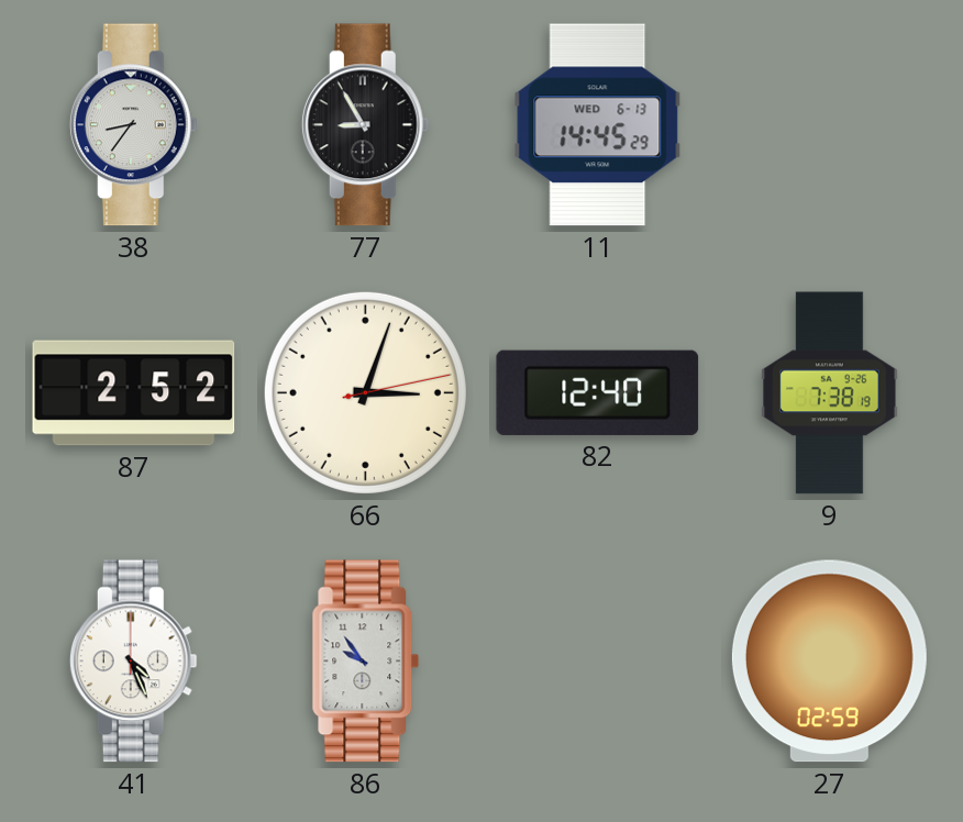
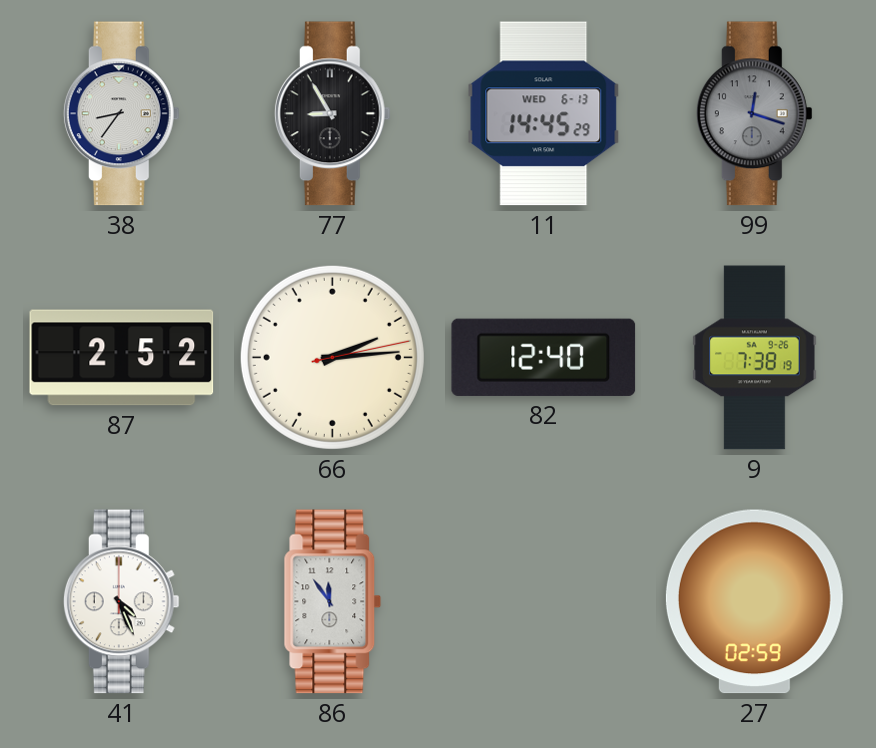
99: none -> 12:18
66: 3:03 -> 2:14
86: 9:54 -> 11:54
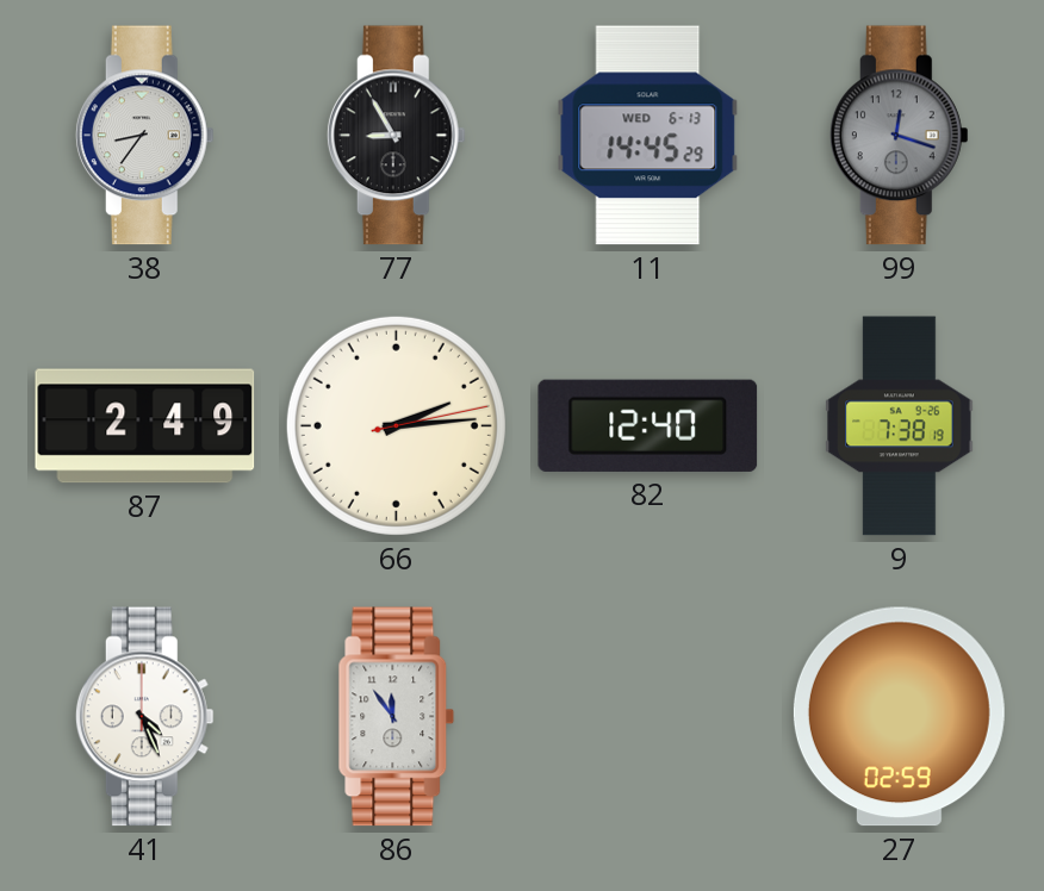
87: 2:52 -> 2:49
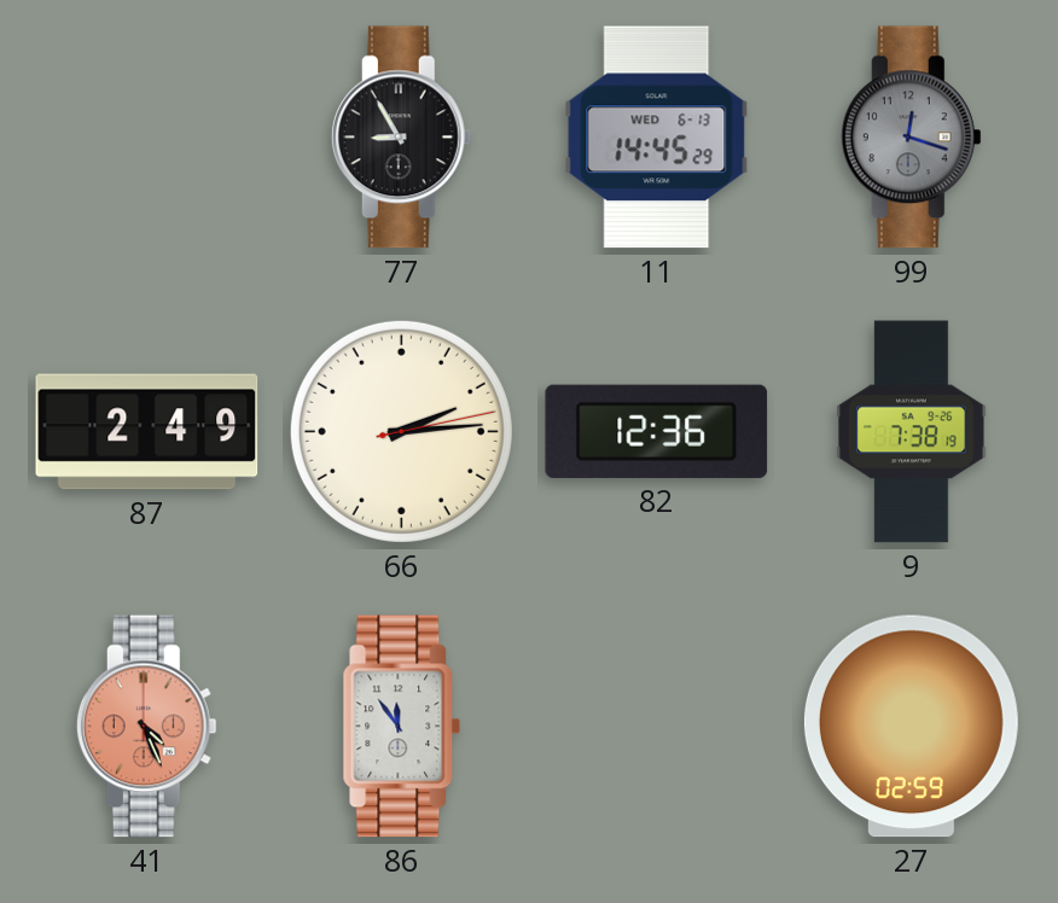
38: 8:36 -> none
82: 12:40 -> 12:36
41 dial: white -> salmon
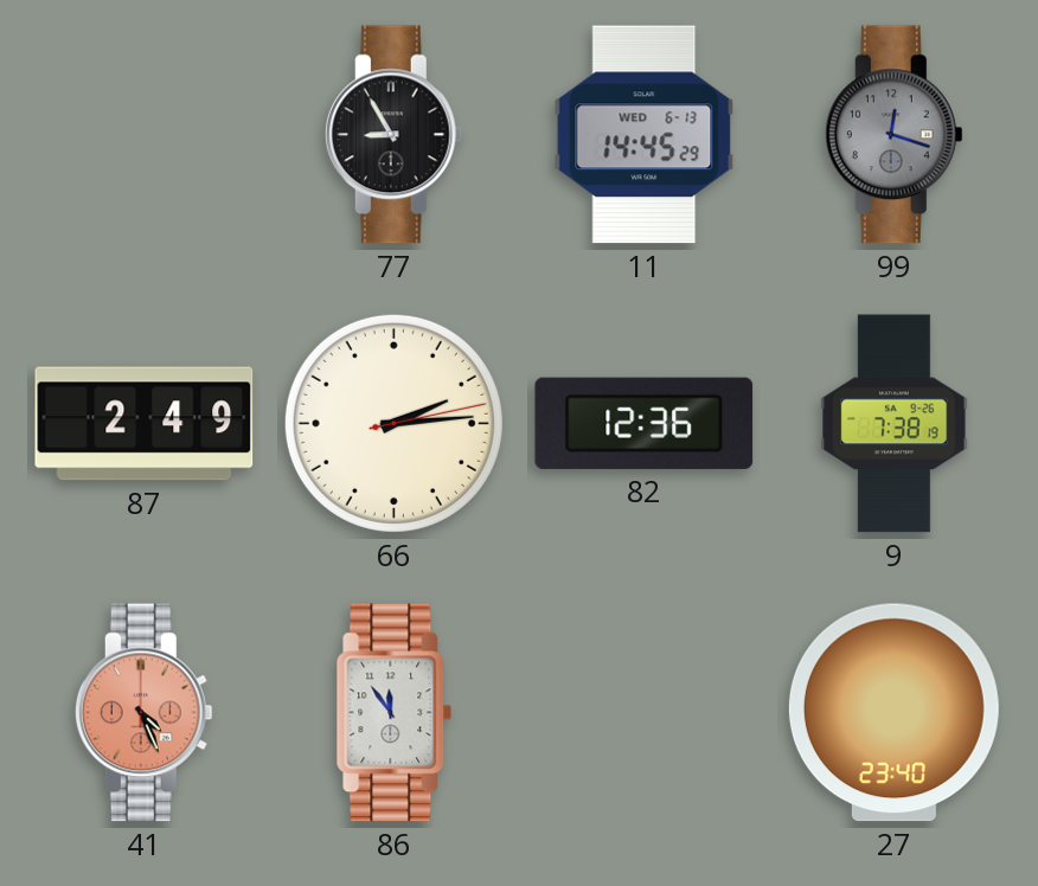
27: 02:59 -> 23:40
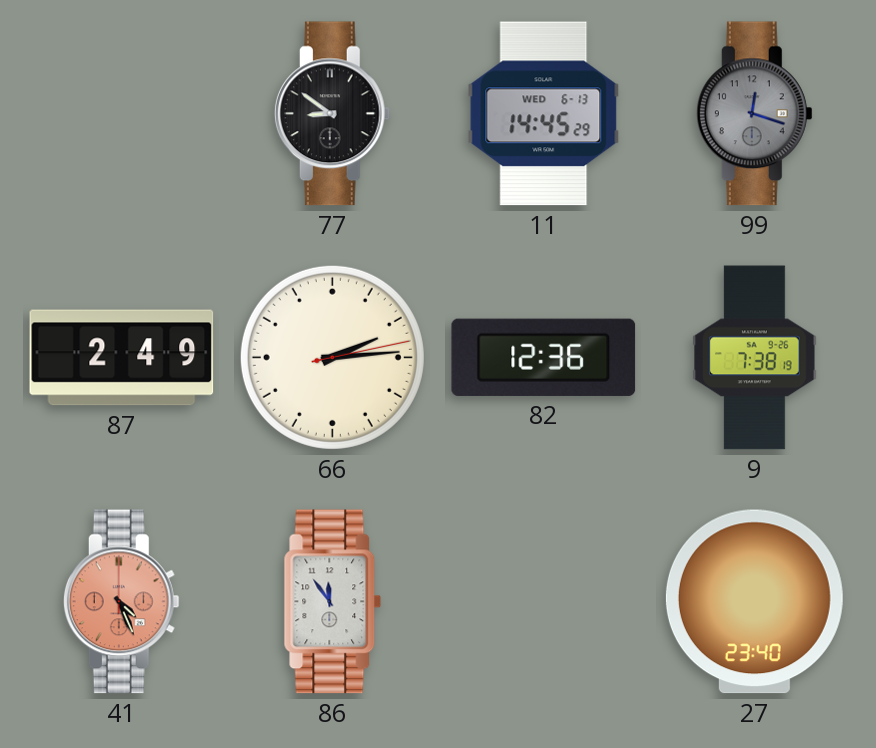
77: 8:55 -> 8:51
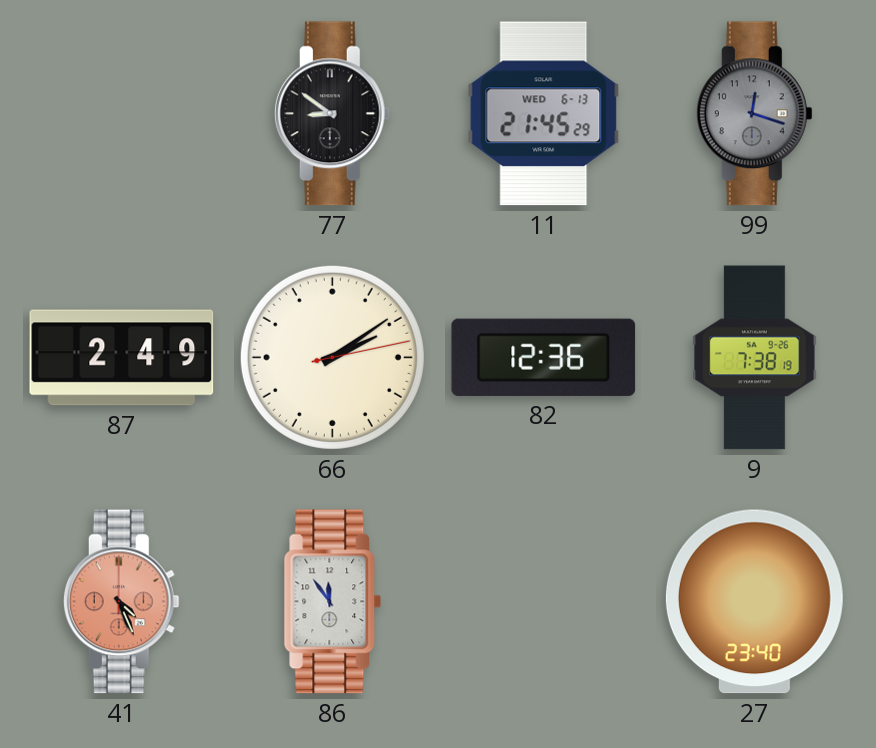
11: 14:45 -> 21:45
66: 2:14 -> 2:09
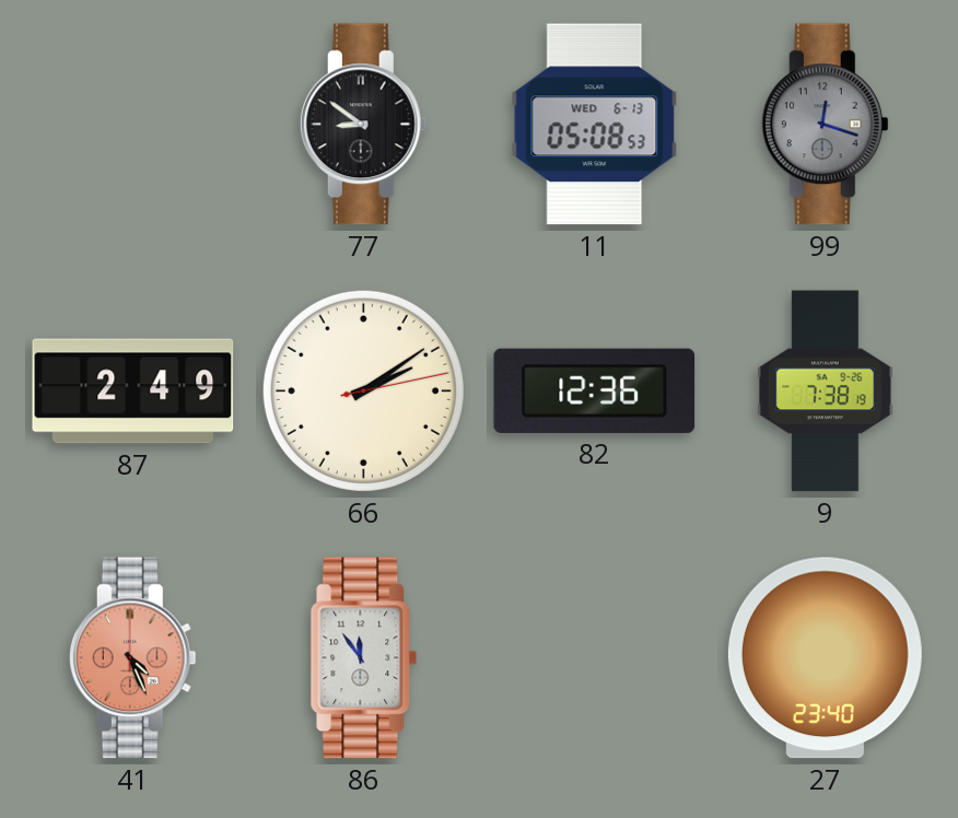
11: 21:45 -> 05:08
